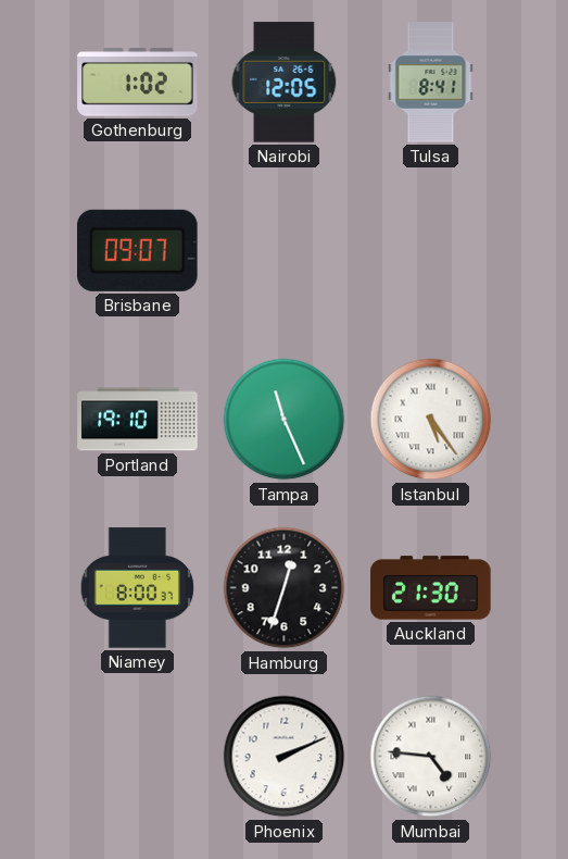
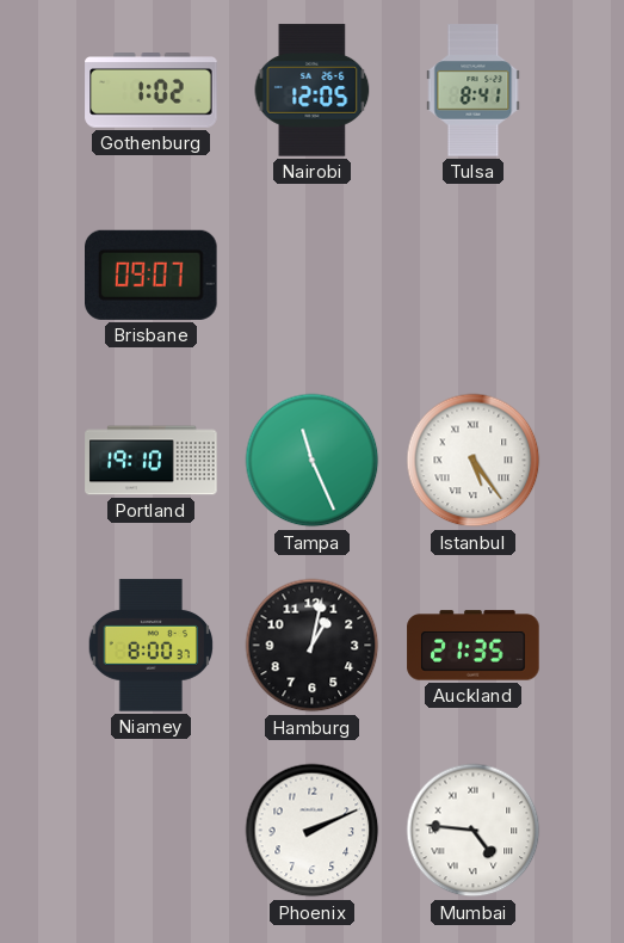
Hamburg: 12:33 -> 1:02
Auckland: 21:30 -> 21:35
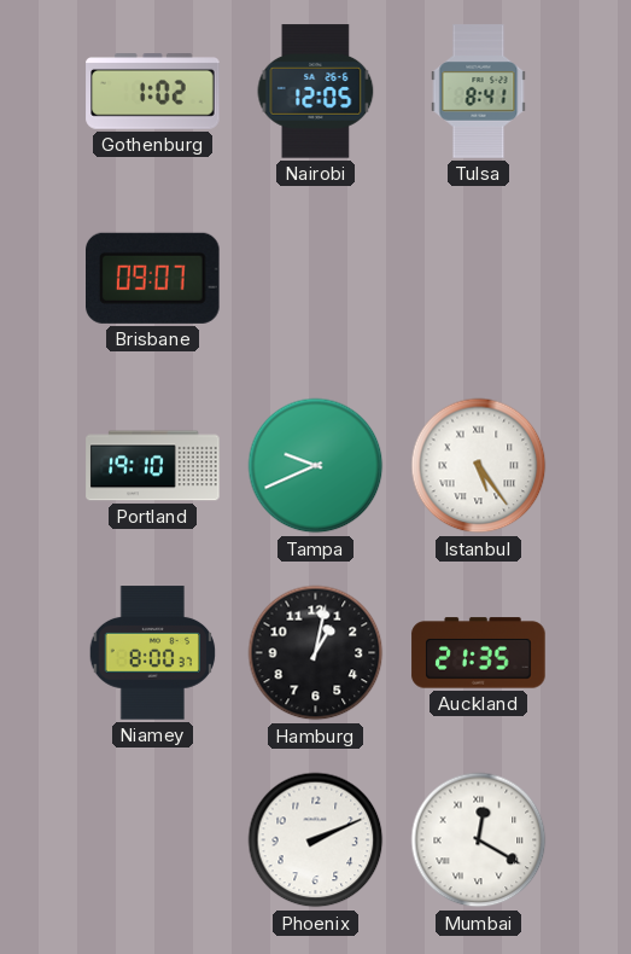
Tampa: 11:26 -> 9:41
Mumbai: 4:46 -> 12:20
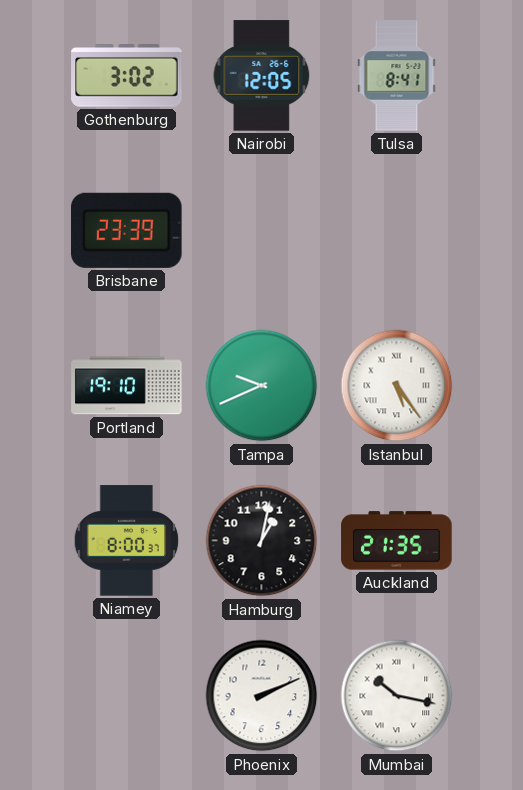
Gothenburg: 1:02 -> 3:02
Brisbane: 09:07 -> 23:39
Mumbai: 12:20 -> 10:17
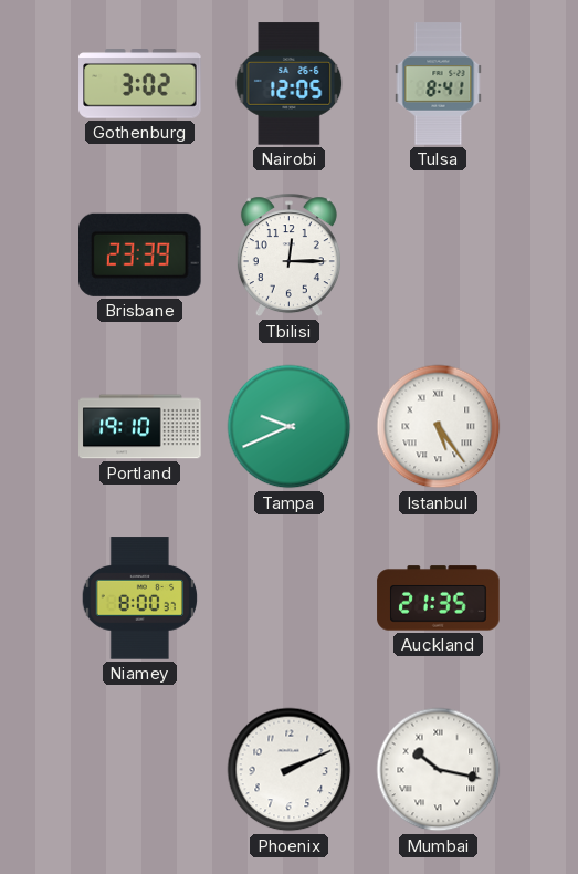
Tbilisi: none -> 12:15
Hamburg: 1:02 -> none
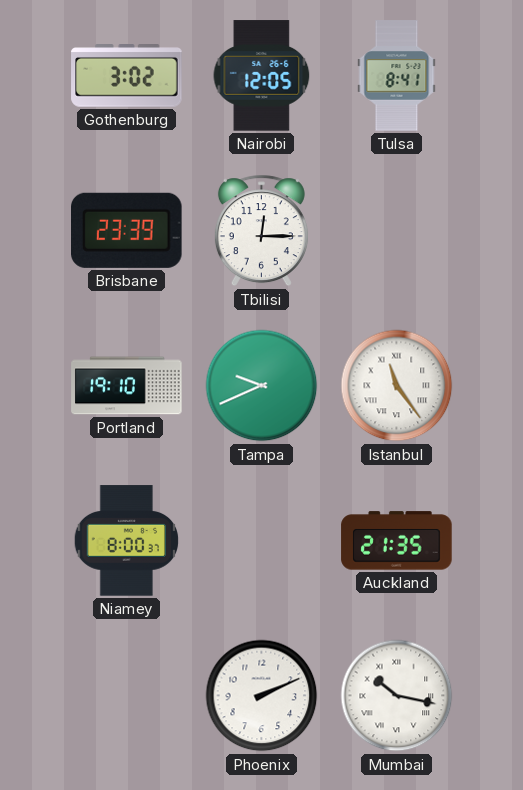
Istanbul: 5:24 -> 11:24
